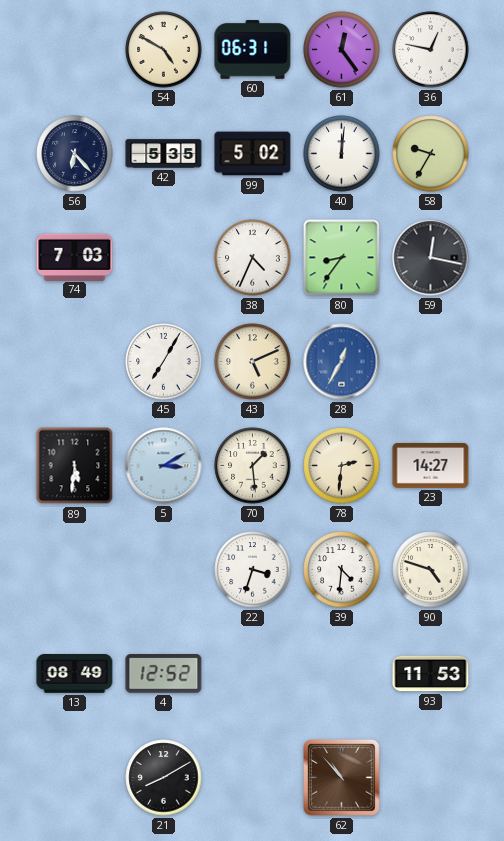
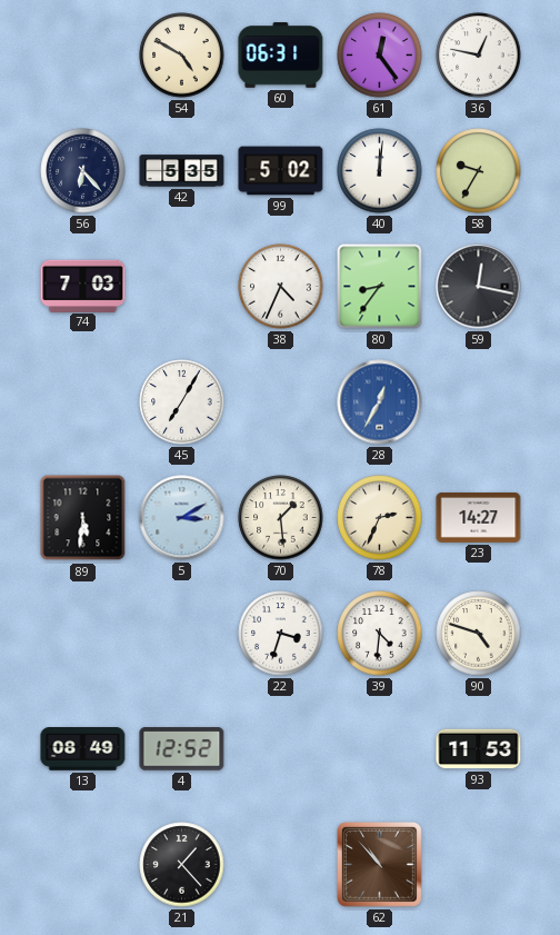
43: 5:11 -> none
78: 2:31 -> 2:34
21: 8:10 -> 1:23
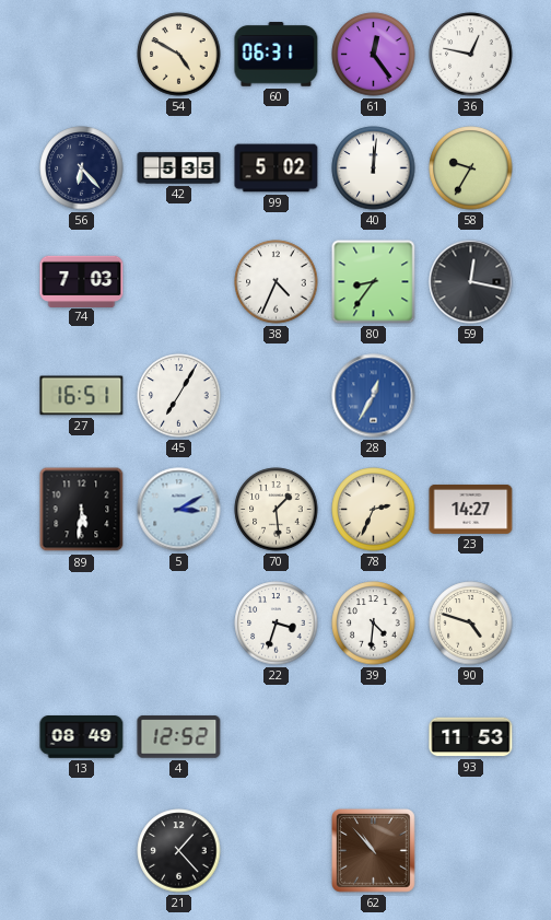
27: none -> 16:51
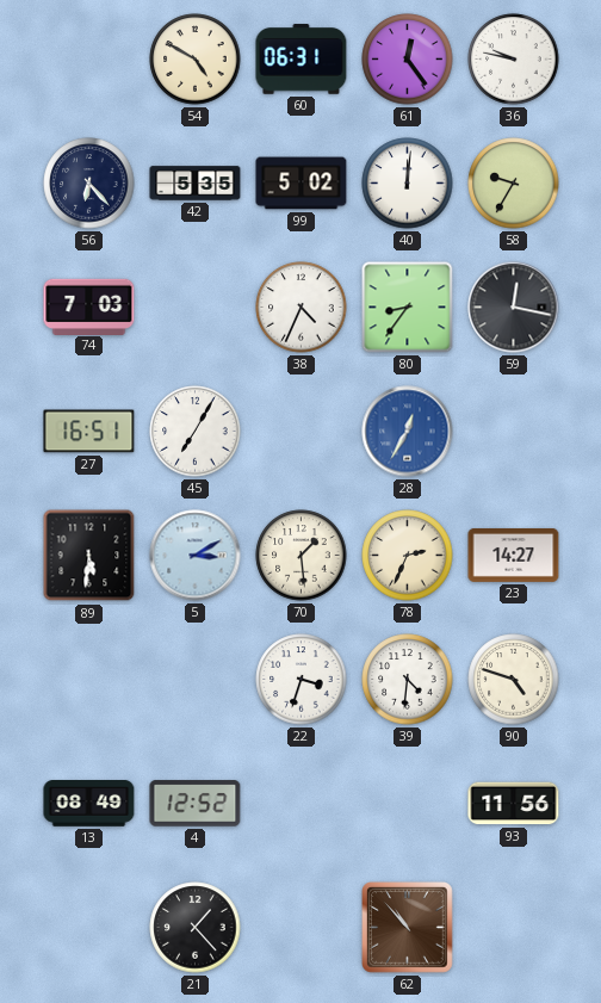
36: 12:47 -> 9:47
93: 11:53 -> 11:56
